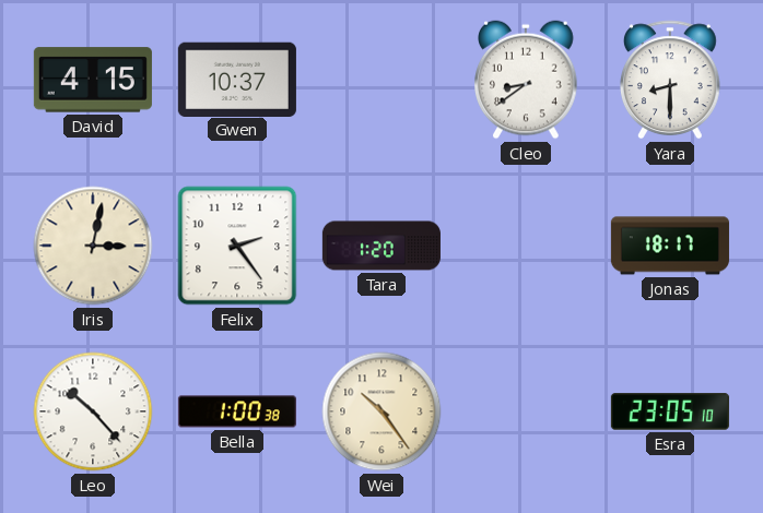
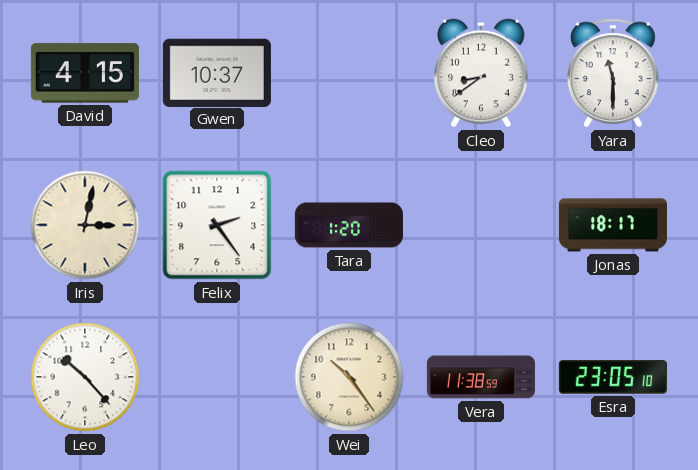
Yara: 8:30 -> 11:30
Bella: 1:00 -> none
Vera: none -> 11:38
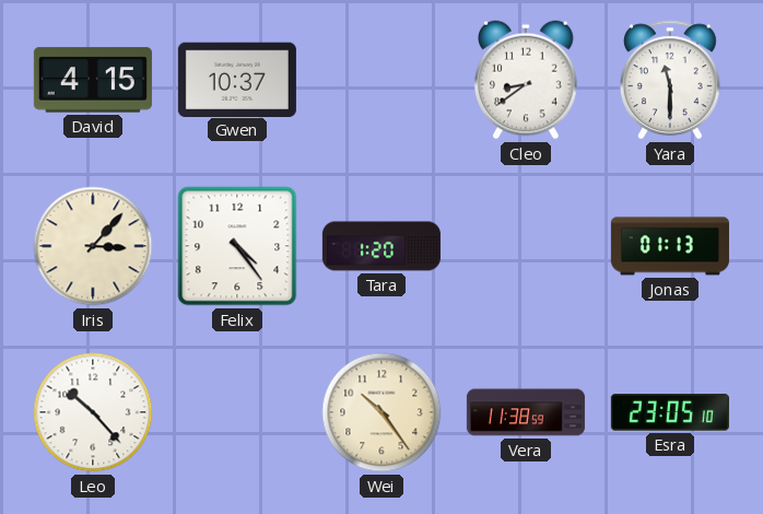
Iris: 3:02 -> 3:07
Felix: 2:24 -> 4:24
Jonas: 18:17 -> 01:13
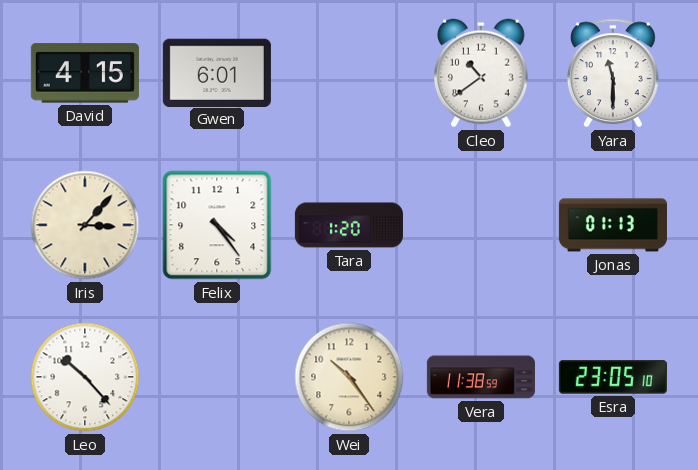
Gwen: 10:37 -> 6:01
Cleo: 8:39 -> 10:39
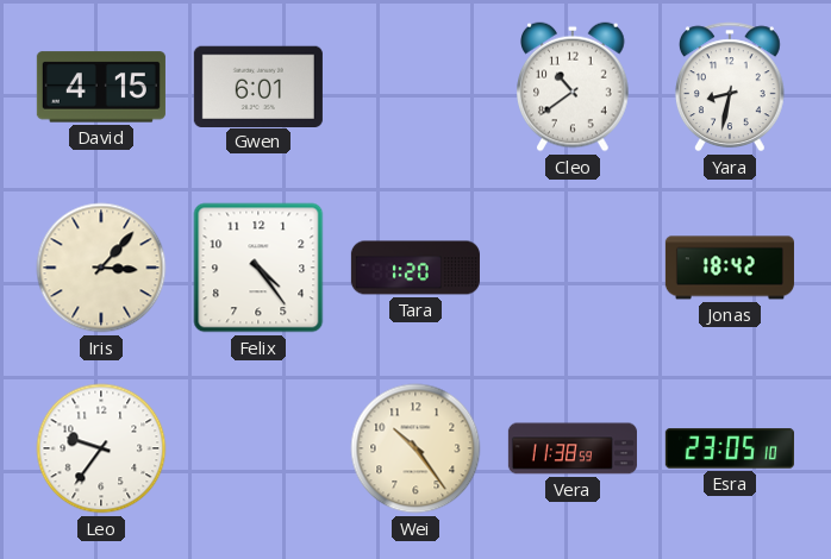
Yara: 11:30 -> 8:32
Jonas: 01:13 -> 18:42
Leo: 10:23 -> 9:36
